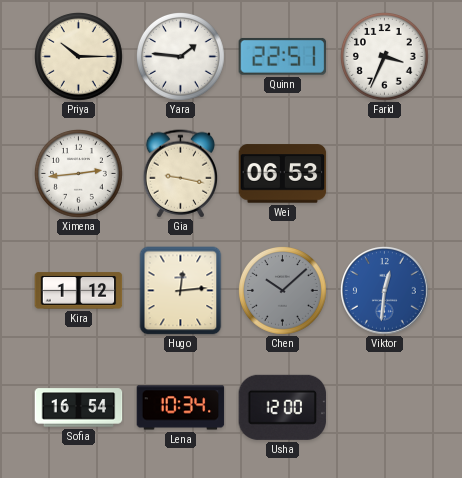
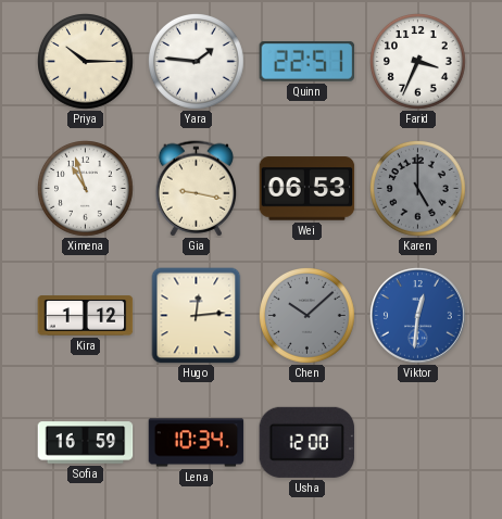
Ximena: 2:44 -> 10:57
Karen: none -> 5:00
Sofia: 16:54 -> 16:59
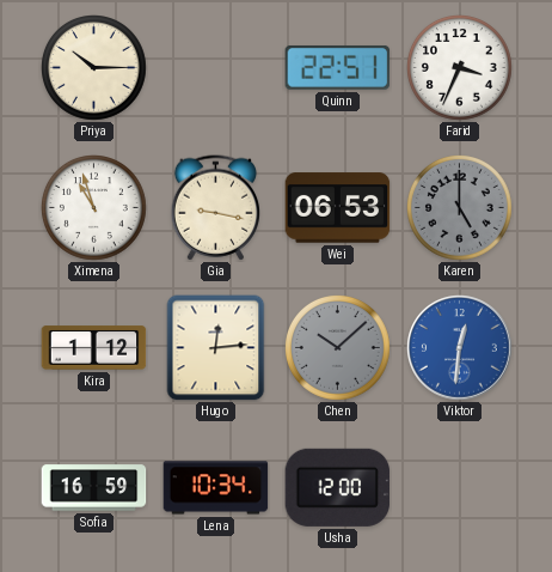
Yara: 1:46 -> none
